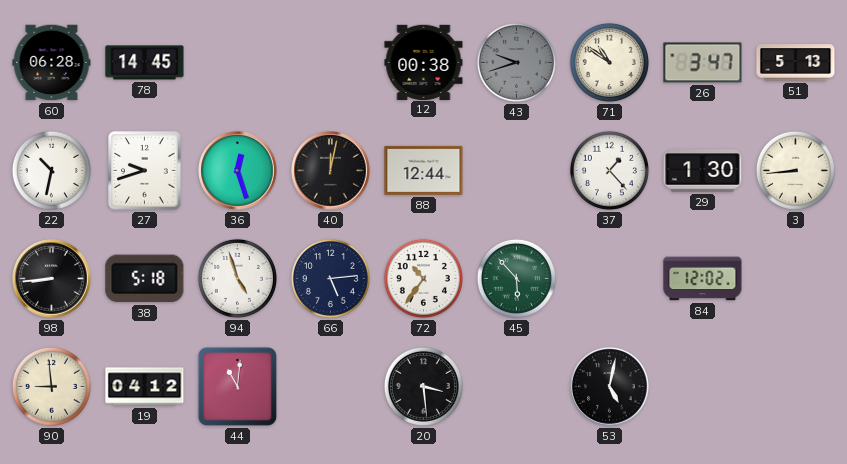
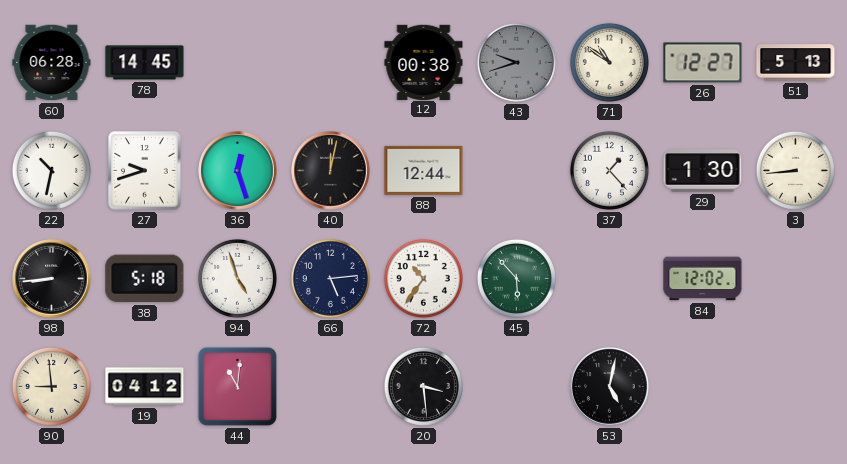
26: 3:47 -> 12:27
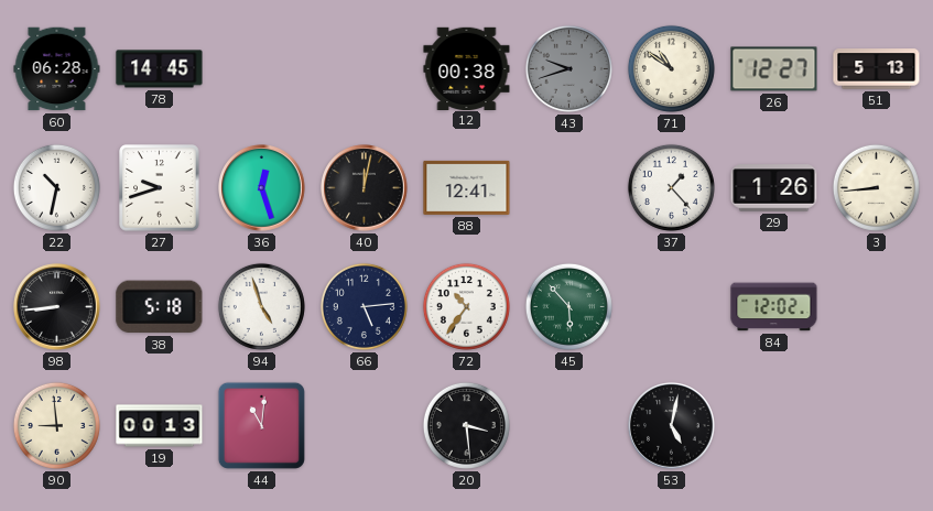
88: 12:44 -> 12:41
29: 1:30 -> 1:26
19: 04:12 -> 00:13
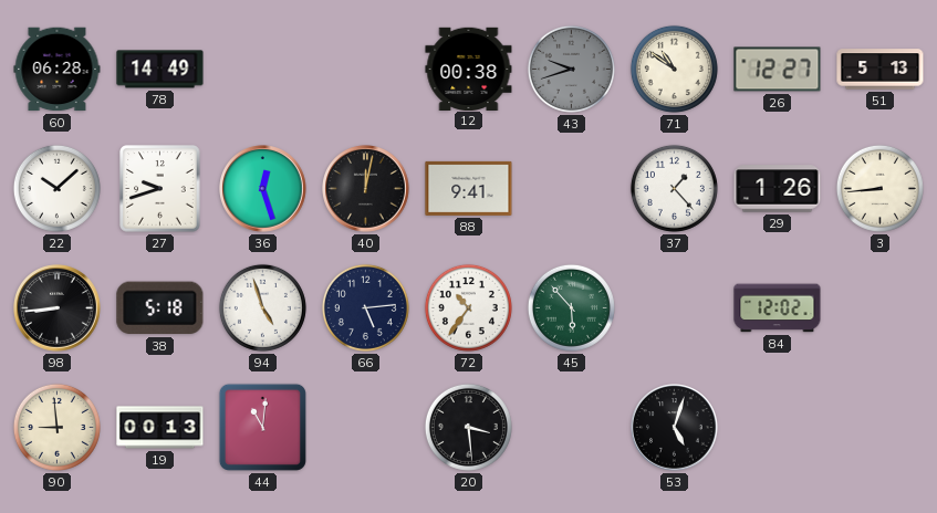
78: 14:45 -> 14:49
22: 10:32 -> 10:08
88: 12:41 -> 9:41
53: 5:02 -> 5:03
